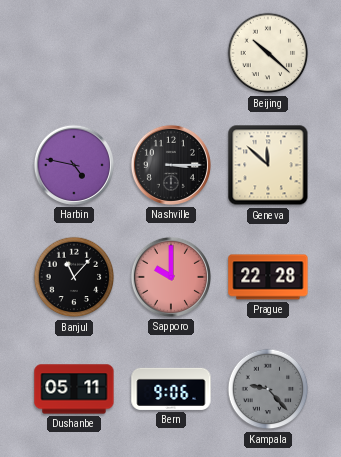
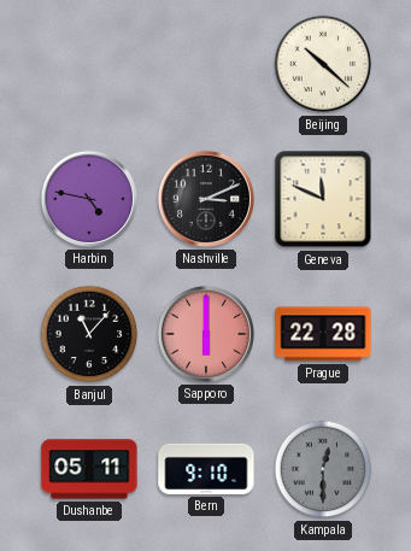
Nashville: 3:15 -> 3:11
Geneva: 11:52 -> 11:49
Sapporo: 10:00 -> 6:00
Bern: 9:06 -> 9:10
Kampala: 9:23 -> 12:30
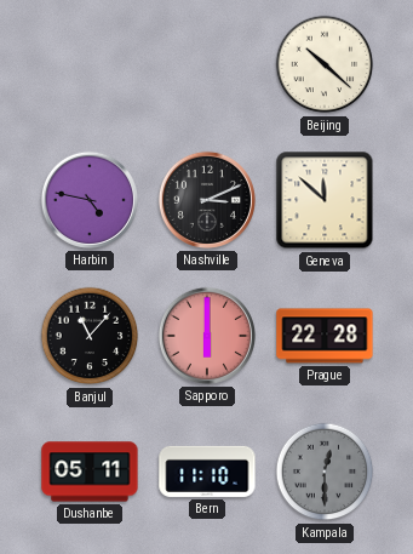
Geneva: 11:49 -> 11:52
Bern: 9:10 -> 11:10
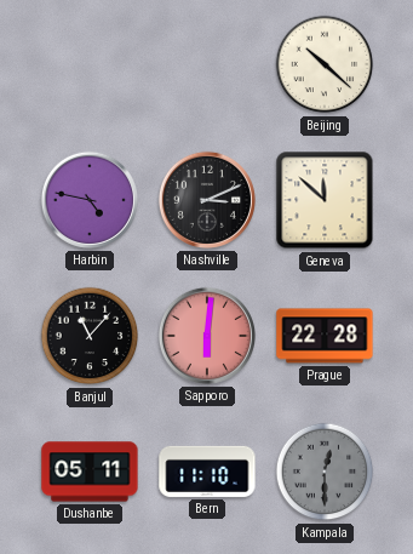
Sapporo: 6:00 -> 6:01
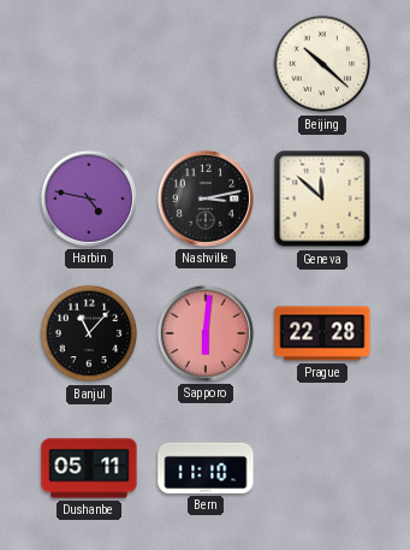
Nashville: 3:11 -> 3:13
Kampala: 12:30 -> none
